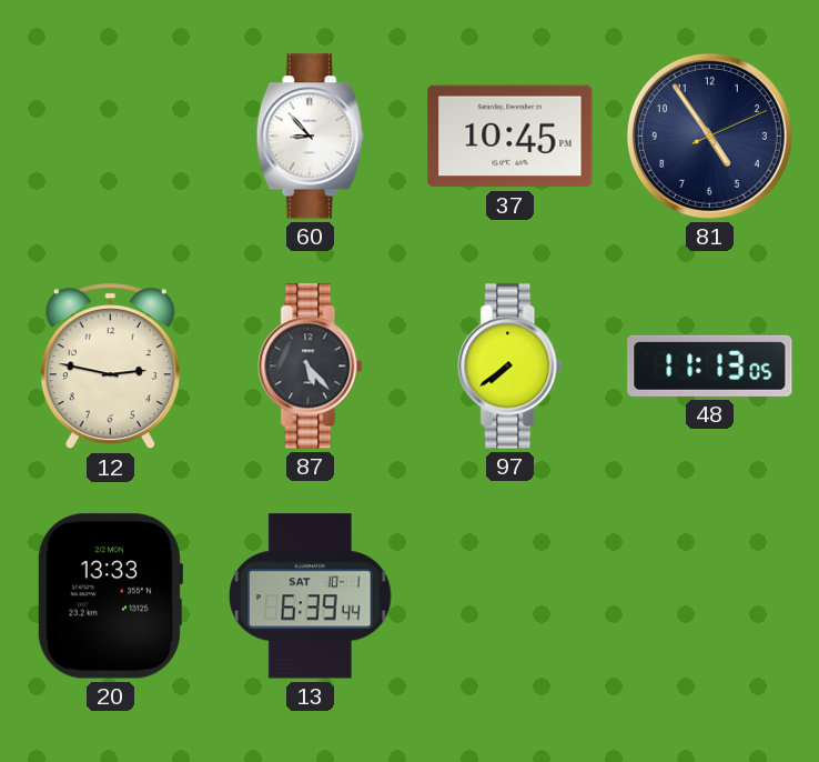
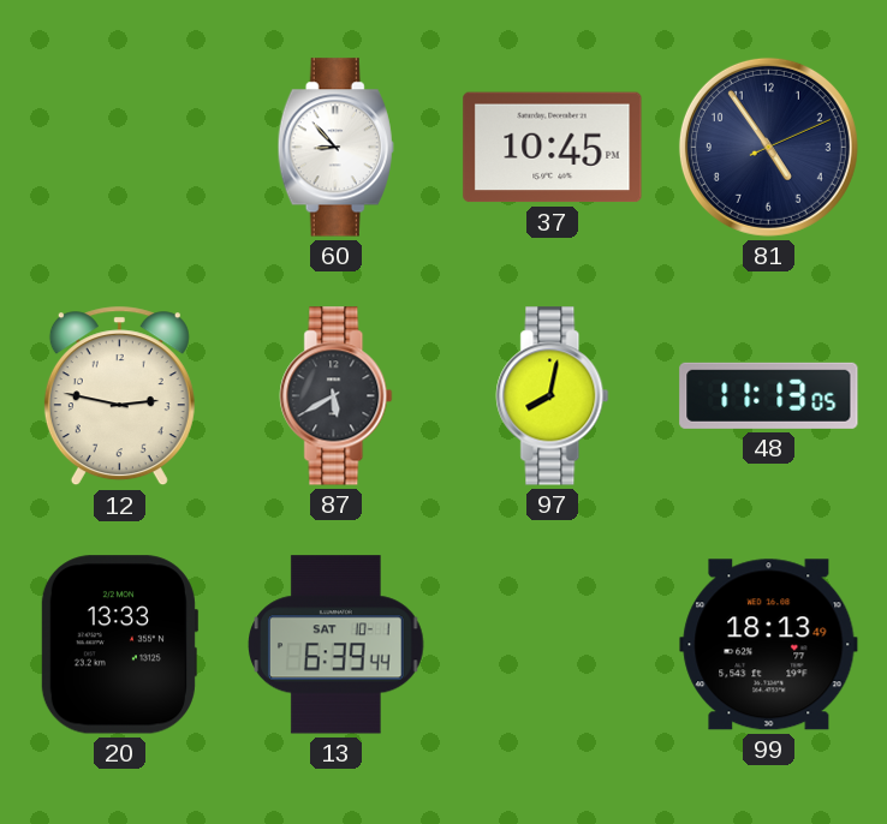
87: 5:23 -> 5:40
97: 7:39 -> 8:02
99: none -> 18:13
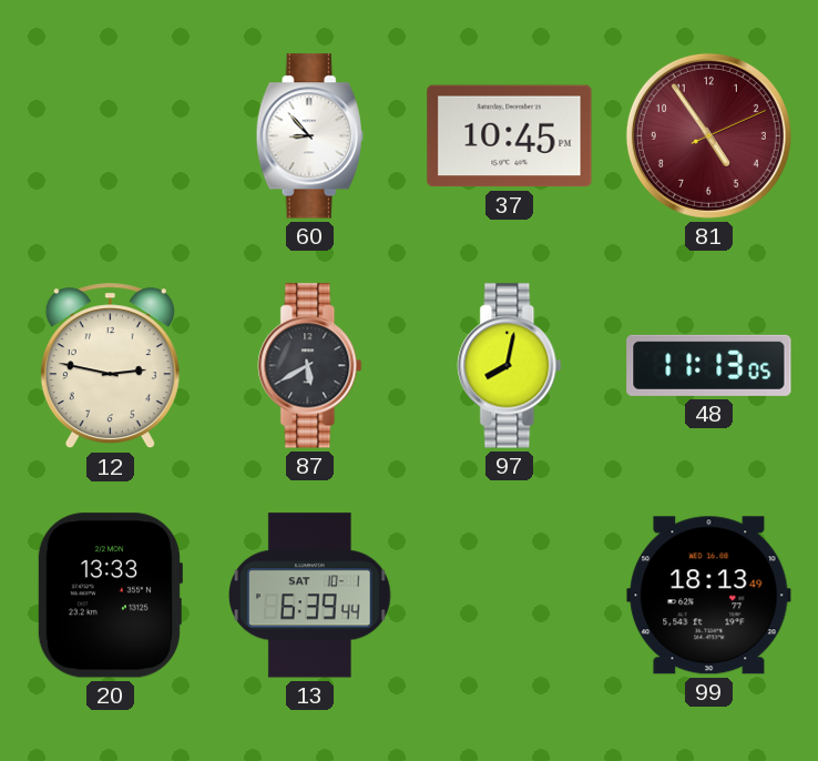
81 dial: navy -> burgundy
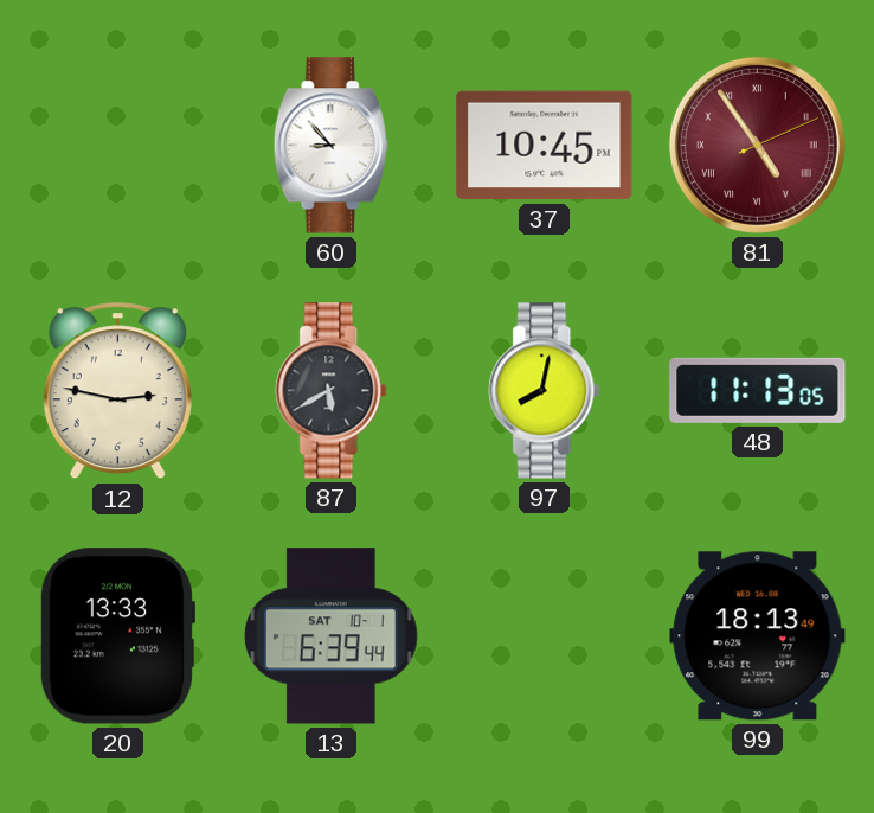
81 numerals: Arabic -> Roman
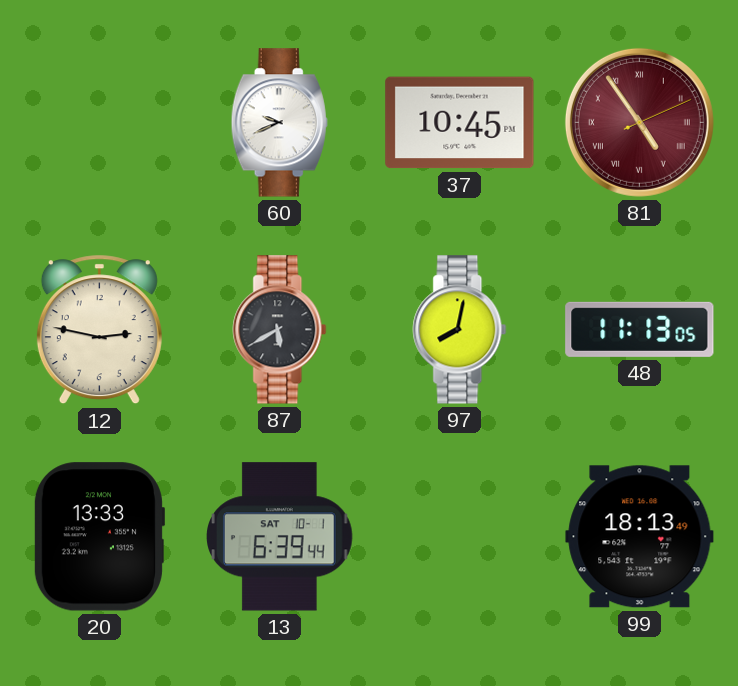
60: 8:53 -> 9:41
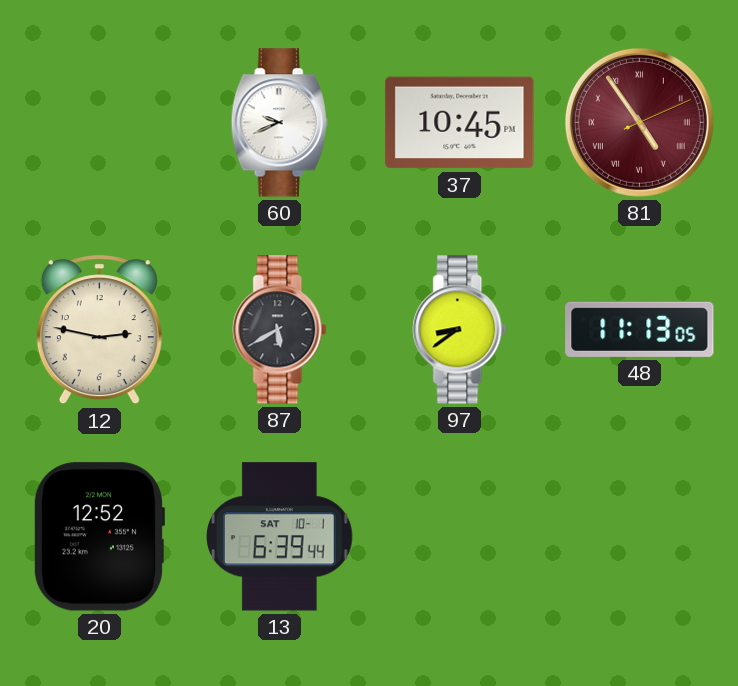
97: 8:02 -> 8:39
20: 13:33 -> 12:52
99: 18:13 -> none
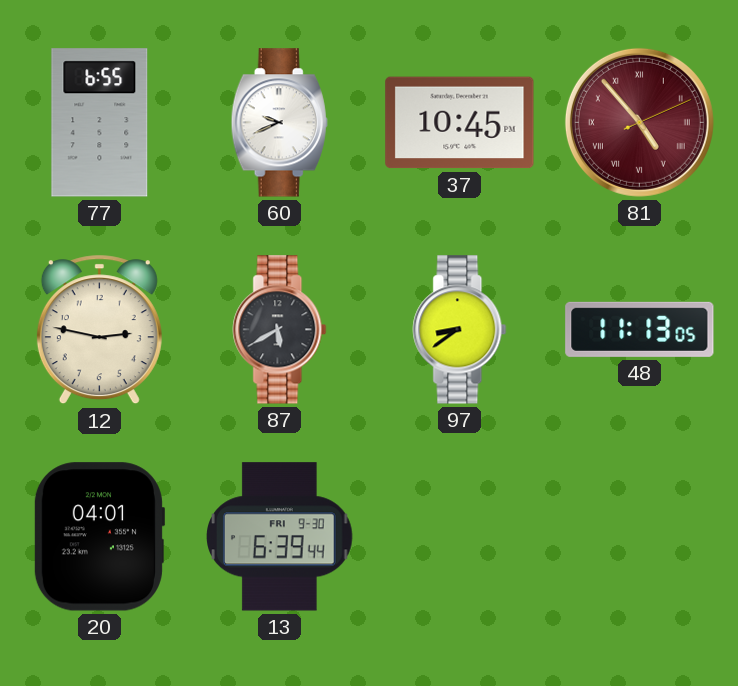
77: none -> 6:55
81: 4:54 -> 4:53
20: 12:52 -> 04:01
13 date: SAT 10-1 -> FRI 9-30
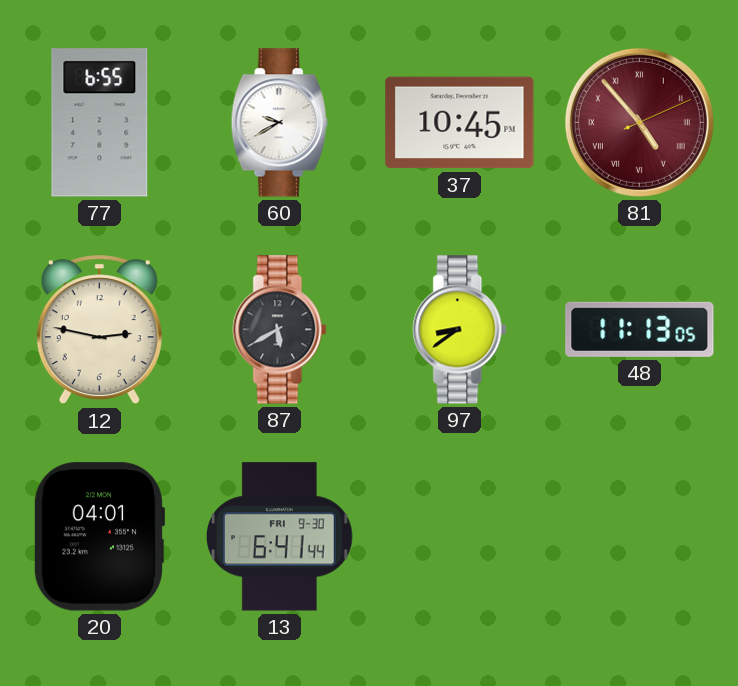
60: 9:41 -> 9:40
13: 6:39 -> 6:41
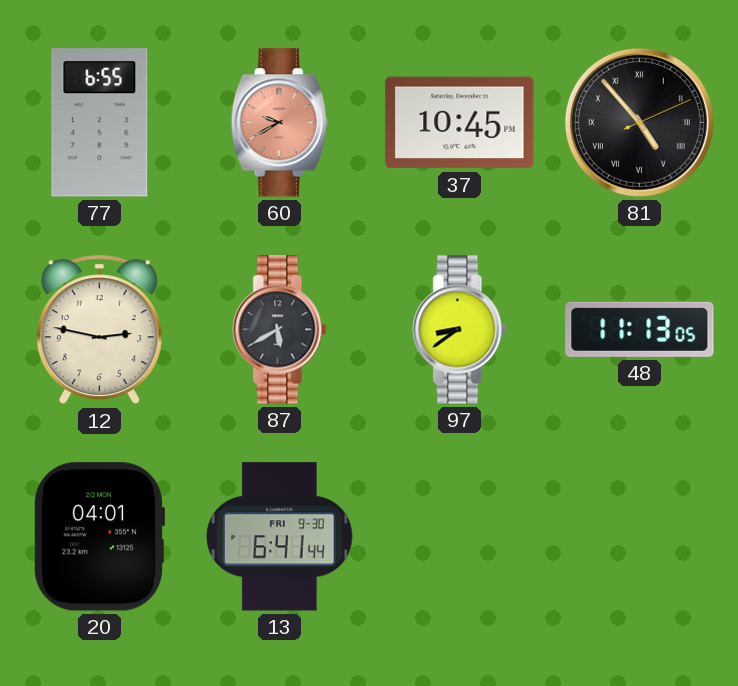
60 dial: white -> salmon
81 dial: burgundy -> black
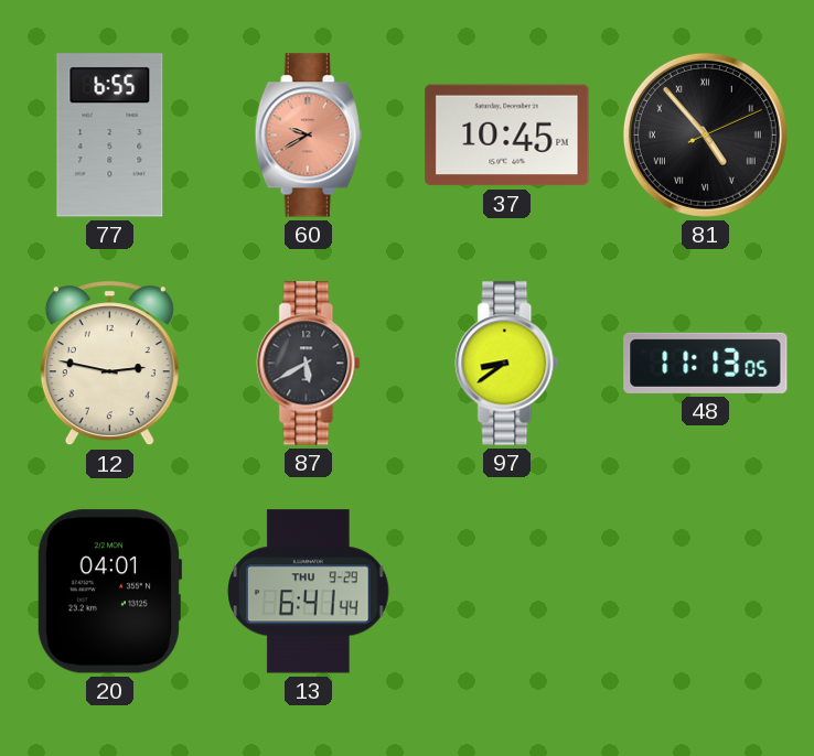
13 date: FRI 9-30 -> THU 9-29
